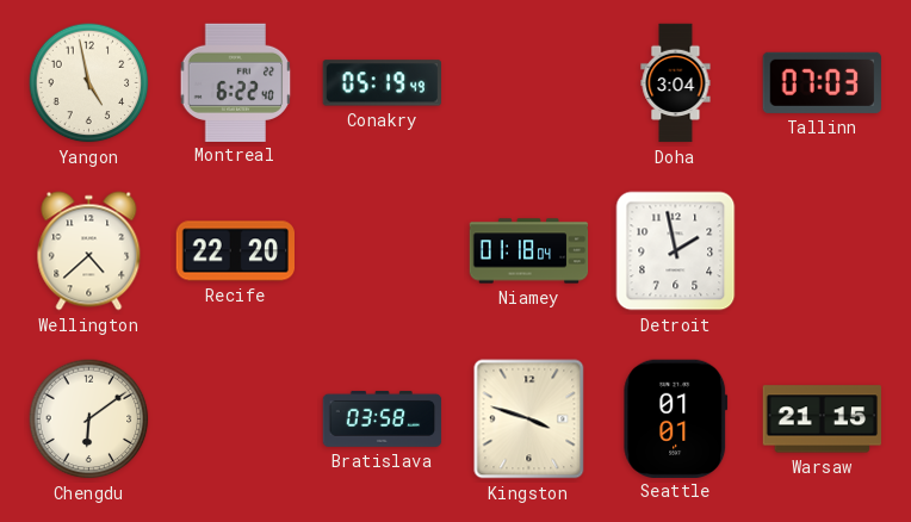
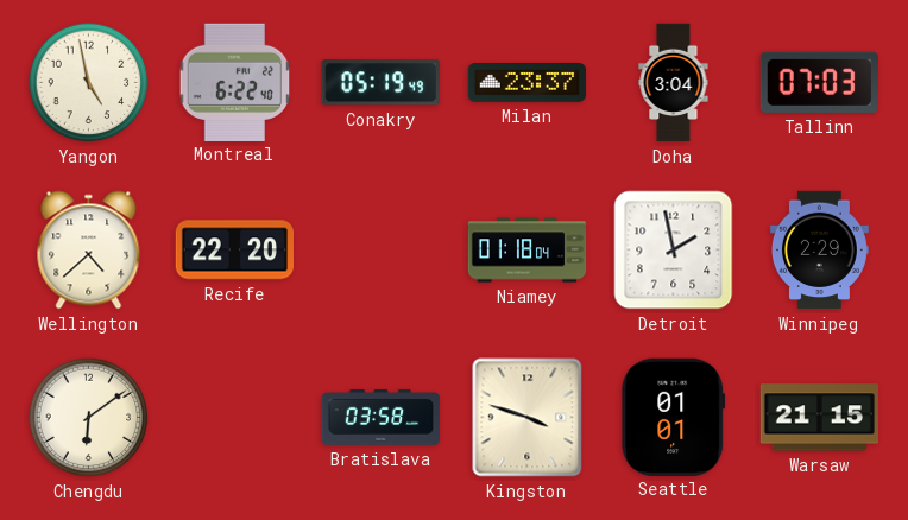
Milan: none -> 23:37
Winnipeg: none -> 2:29
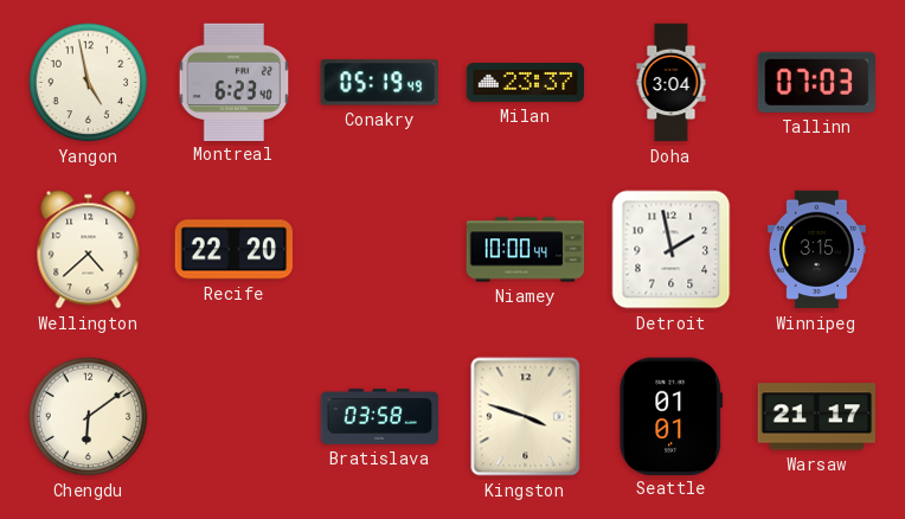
Montreal: 6:22 -> 6:23
Niamey: 01:18 -> 10:00
Winnipeg: 2:29 -> 3:15
Warsaw: 21:15 -> 21:17
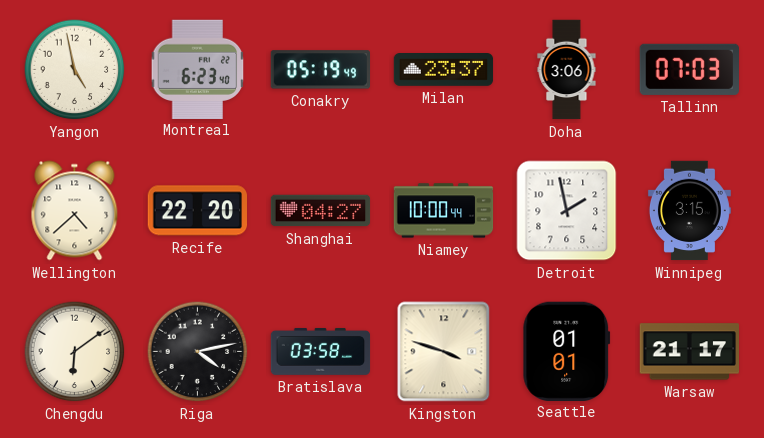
Doha: 3:04 -> 3:06
Shanghai: none -> 04:27
Riga: none -> 4:13
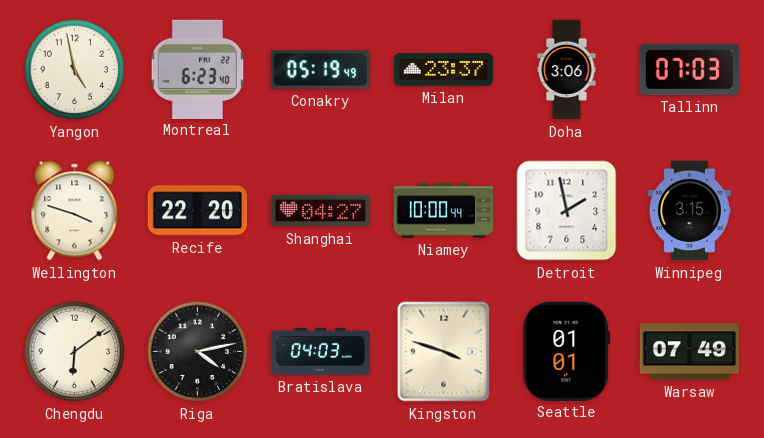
Wellington: 4:38 -> 3:48
Bratislava: 03:58 -> 04:03
Warsaw: 21:17 -> 07:49
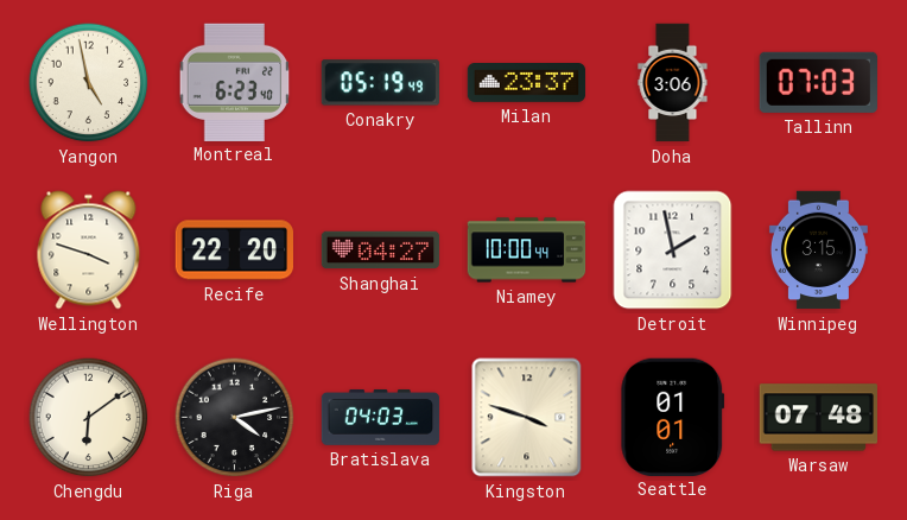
Warsaw: 07:49 -> 07:48
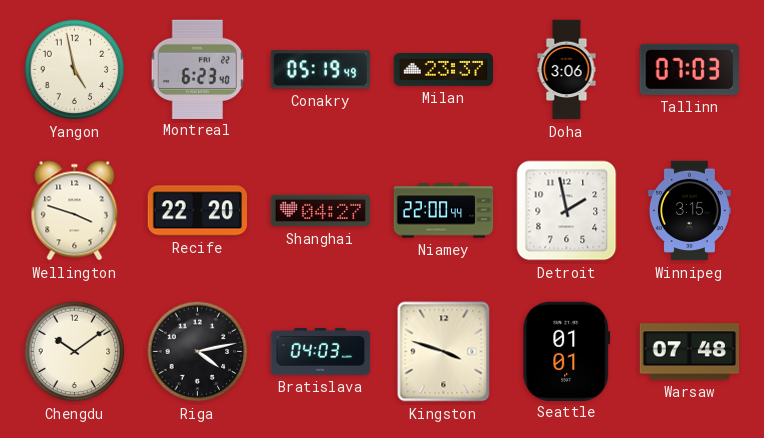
Niamey: 10:00 -> 22:00
Chengdu: 6:09 -> 10:09
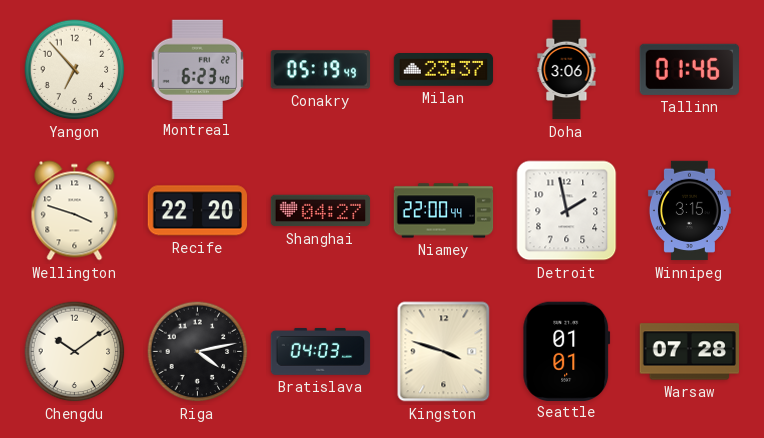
Yangon: 4:58 -> 6:53
Tallinn: 07:03 -> 01:46
Warsaw: 07:48 -> 07:28
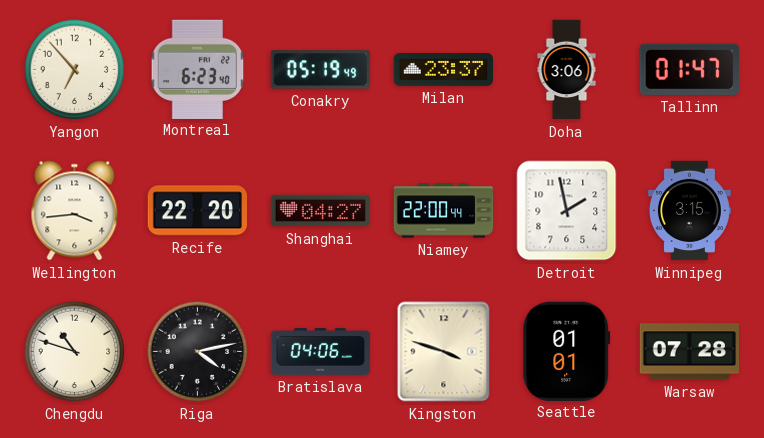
Tallinn: 01:46 -> 01:47
Wellington: 3:48 -> 3:44
Chengdu: 10:09 -> 10:48
Bratislava: 04:03 -> 04:06
